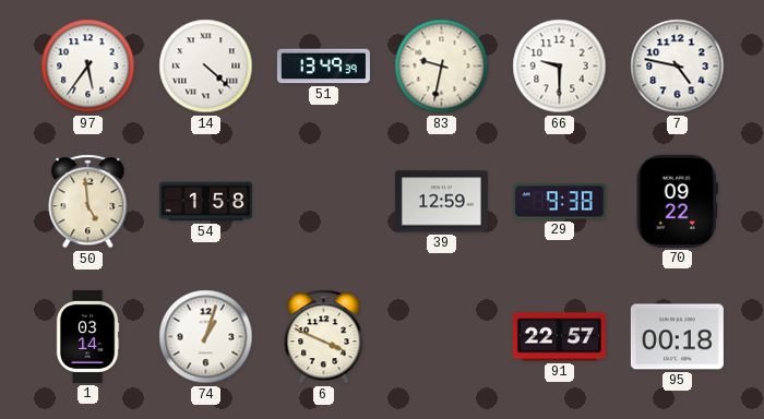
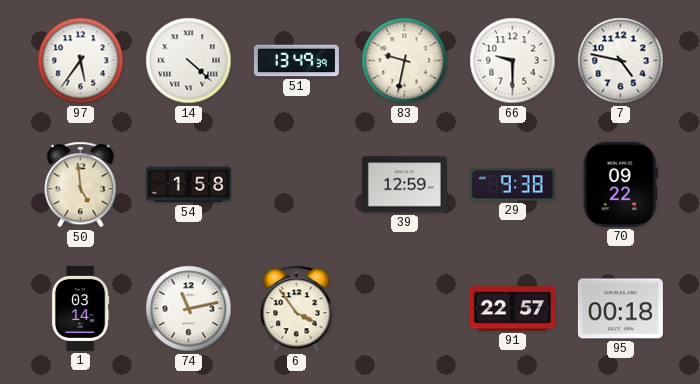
74: 1:03 -> 11:13
6: 3:49 -> 3:54
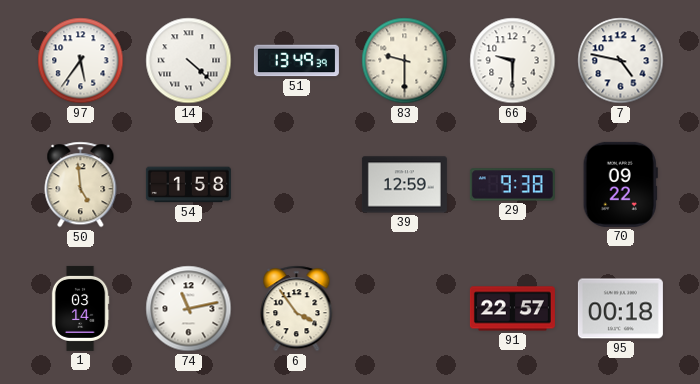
83: 9:32 -> 9:30
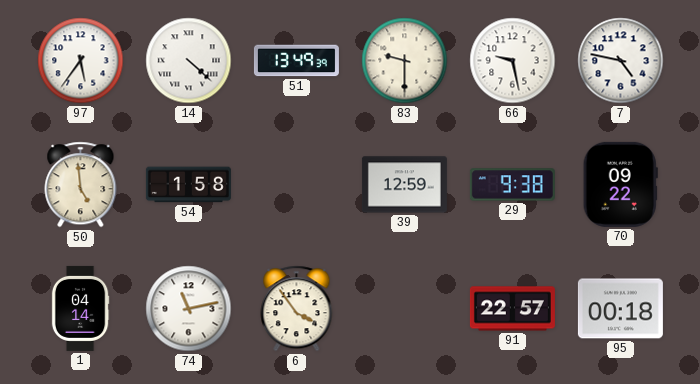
66: 9:30 -> 9:28
1: 03:14 -> 04:14
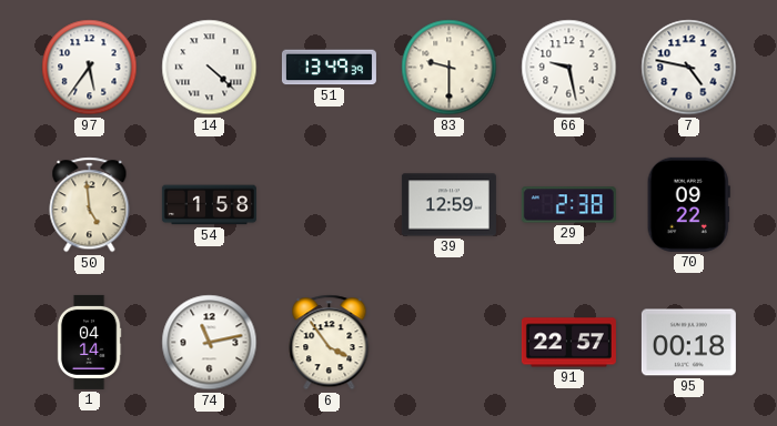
29: 9:38 -> 2:38
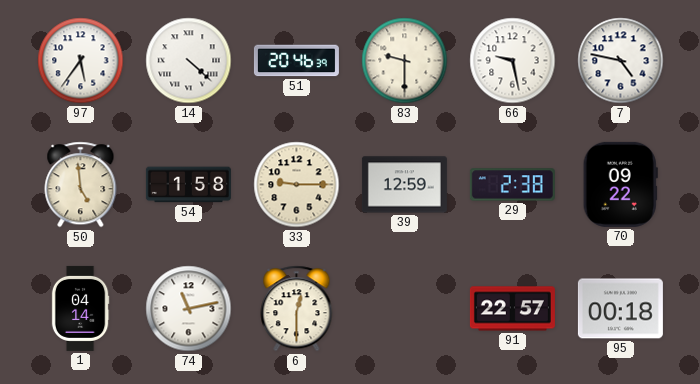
51: 13:49 -> 20:46
33: none -> 9:15
6: 3:54 -> 12:30
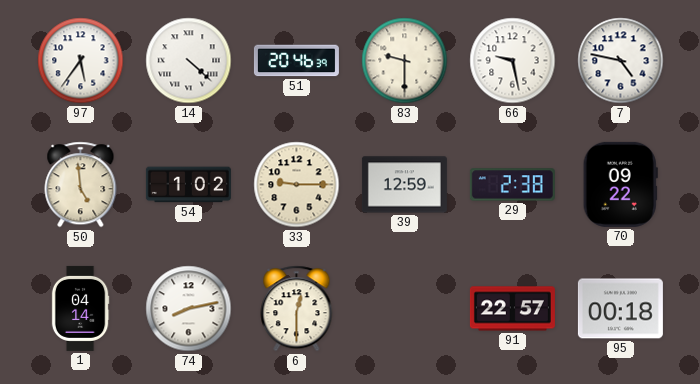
54: 1:58 -> 1:02
74: 11:13 -> 8:13
